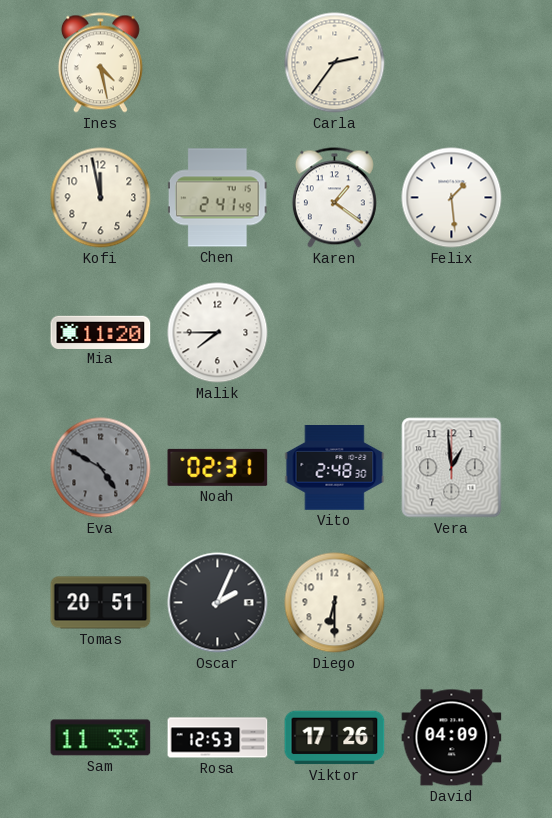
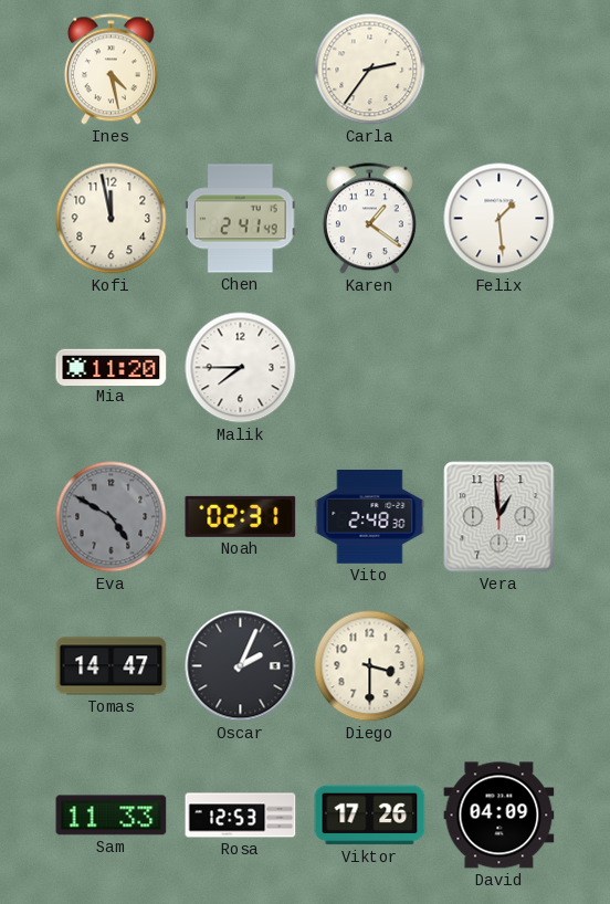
Tomas: 20:51 -> 14:47
Diego: 6:30 -> 3:30
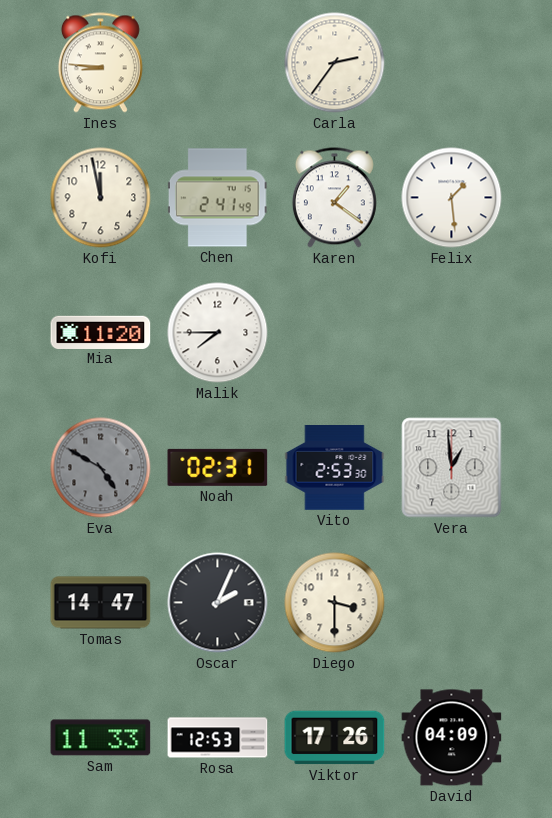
Ines: 4:28 -> 8:46
Vito: 2:48 -> 2:53
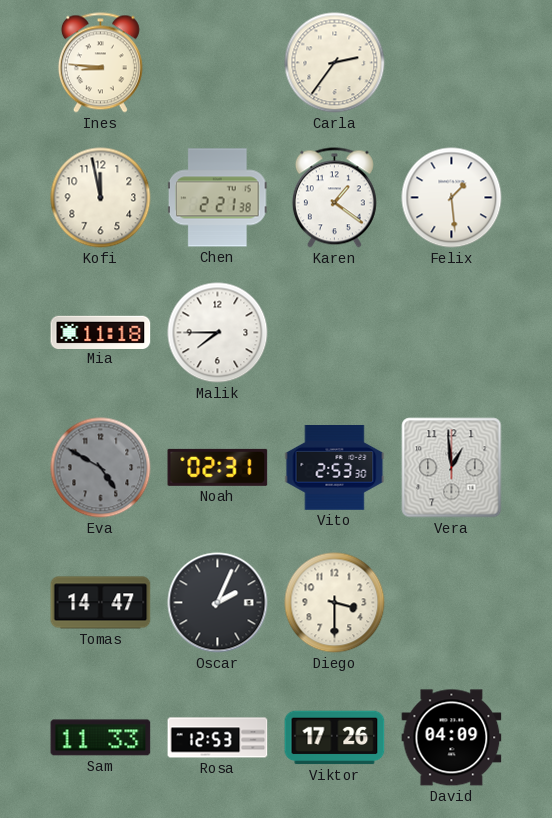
Chen: 2:41 -> 2:21
Mia: 11:20 -> 11:18
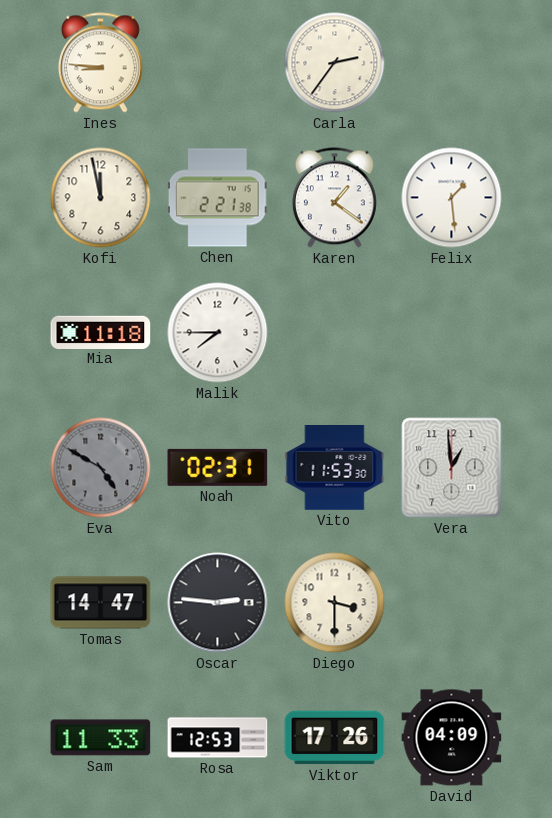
Vito: 2:53 -> 11:53
Oscar: 2:04 -> 2:46
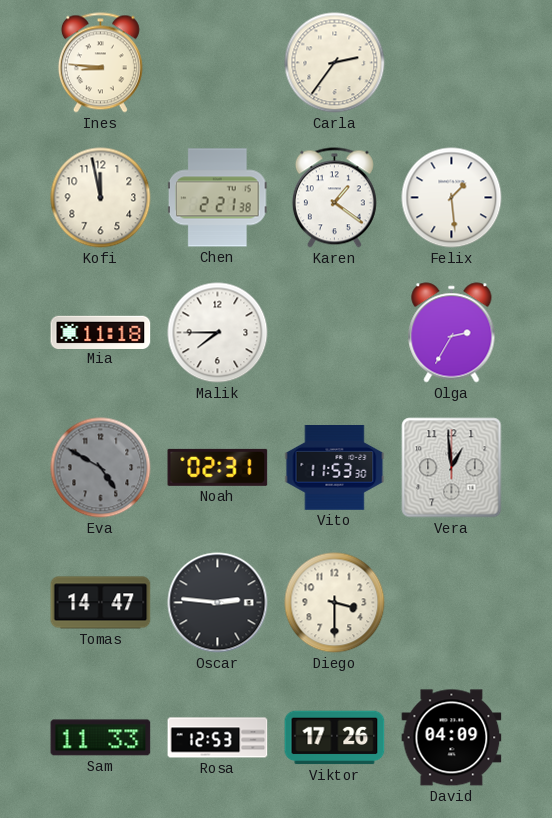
Olga: none -> 2:35
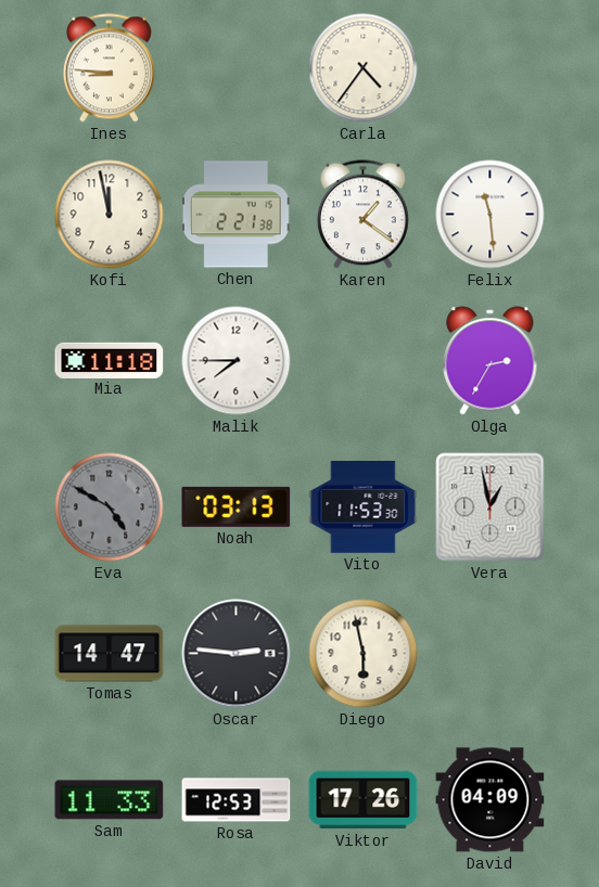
Carla: 2:36 -> 4:36
Felix: 1:29 -> 11:29
Noah: 02:31 -> 03:13
Vera: 12:59 -> 12:58
Diego: 3:30 -> 5:58
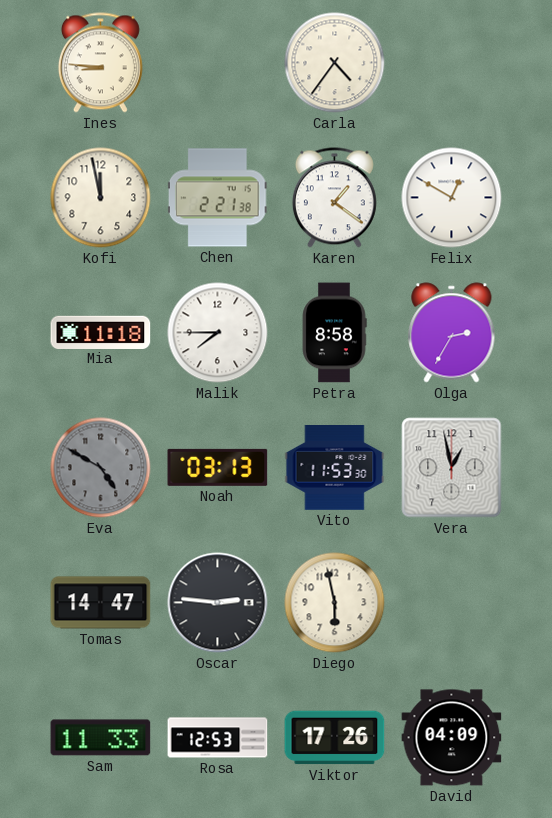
Felix: 11:29 -> 12:50
Petra: none -> 8:58
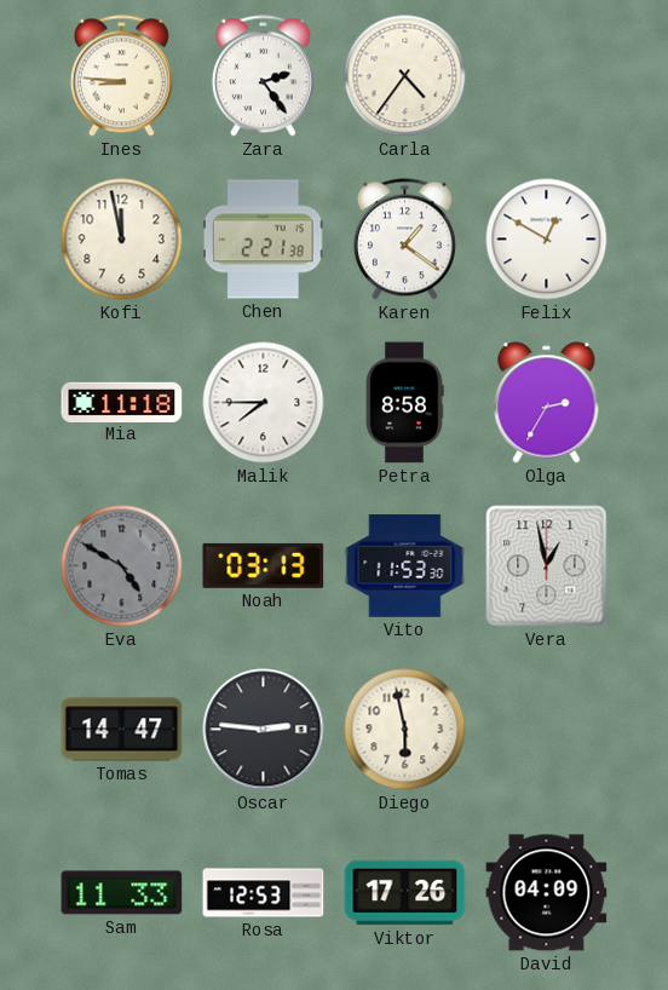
Zara: none -> 2:24
